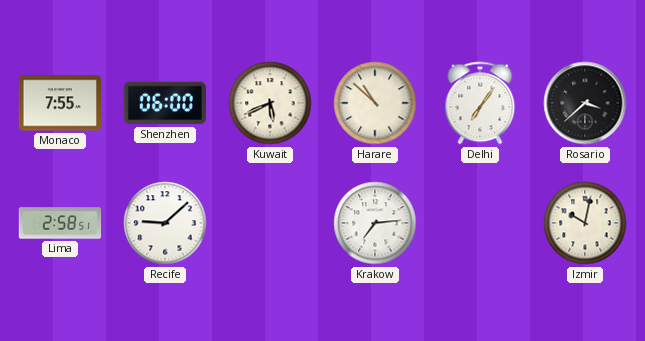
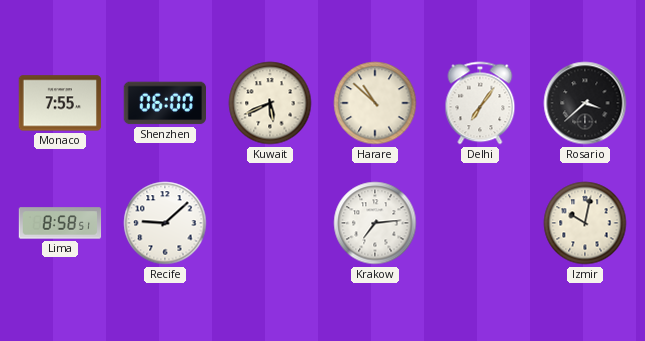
Lima: 2:58 -> 8:58
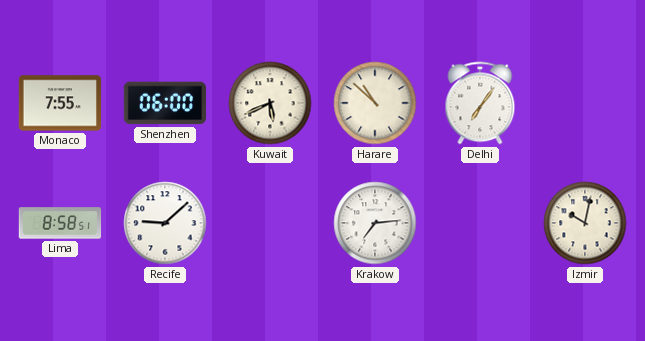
Rosario: 3:38 -> none
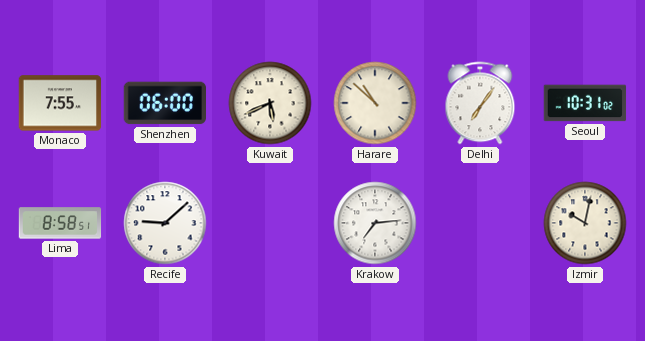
Seoul: none -> 10:31
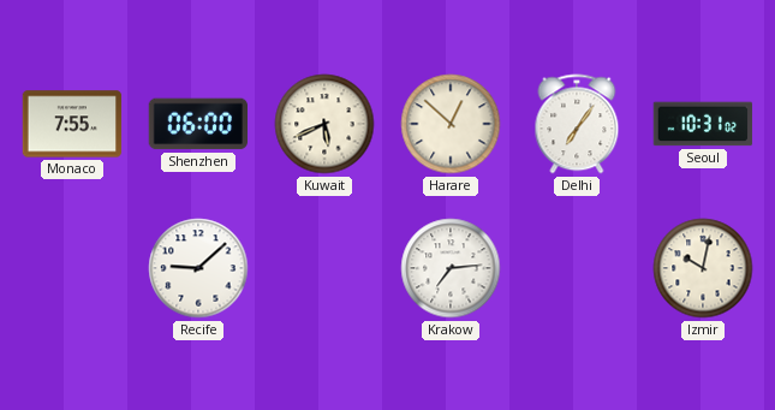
Harare: 10:52 -> 12:52
Lima: 8:58 -> none
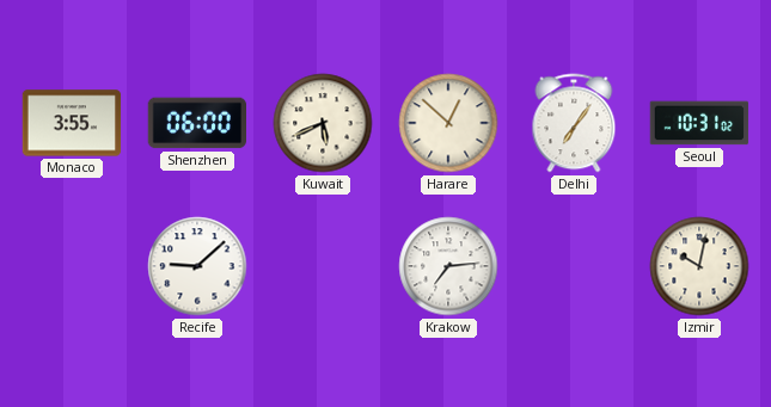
Monaco: 7:55 -> 3:55
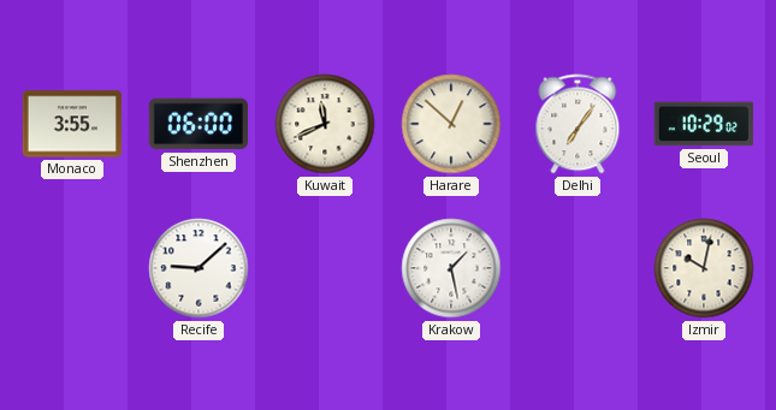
Kuwait: 5:41 -> 11:41
Seoul: 10:31 -> 10:29
Krakow: 7:14 -> 1:28
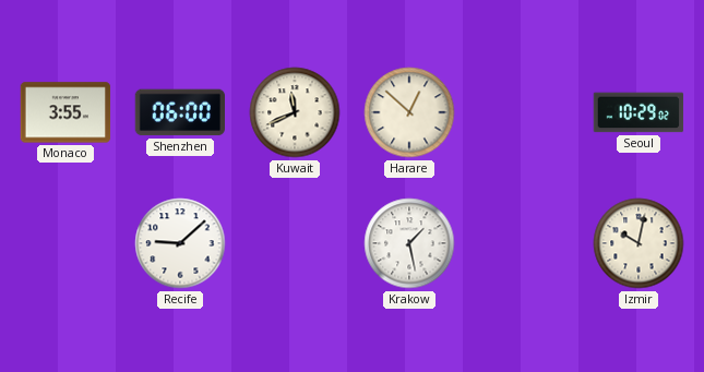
Delhi: 7:06 -> none
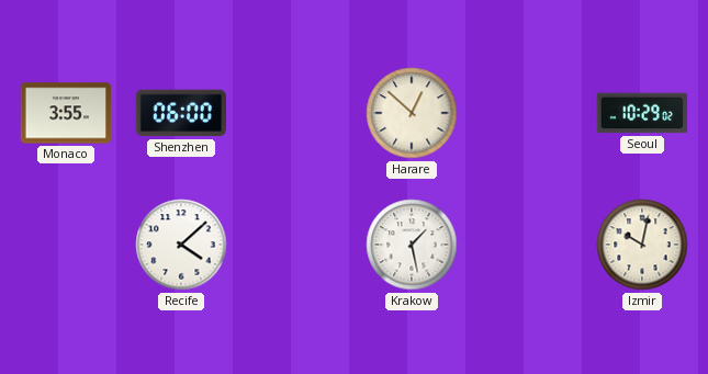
Kuwait: 11:41 -> none
Recife: 9:08 -> 4:08
